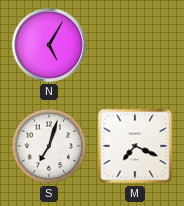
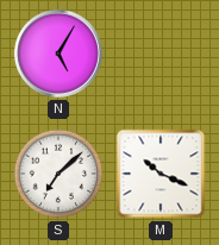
S: 7:03 -> 7:08
M: 7:19 -> 10:19
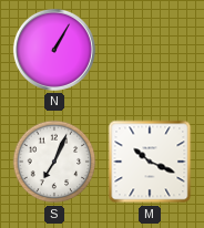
N: 5:05 -> 1:05
S: 7:08 -> 7:04
